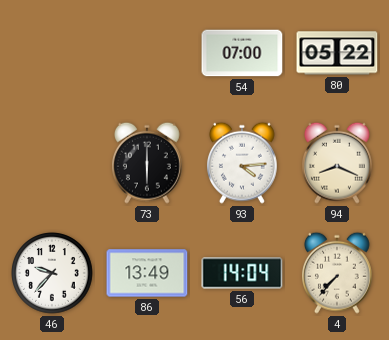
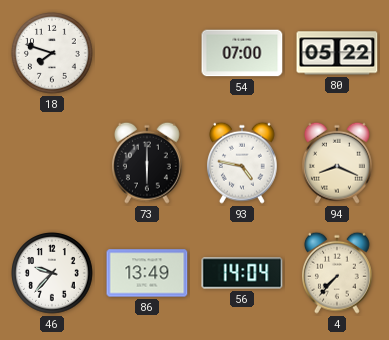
18: none -> 7:48
93: 4:14 -> 4:47
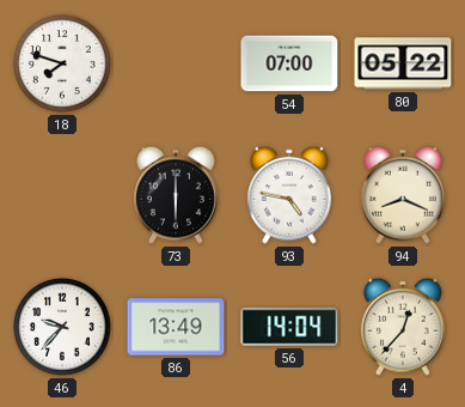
4: 7:37 -> 12:37
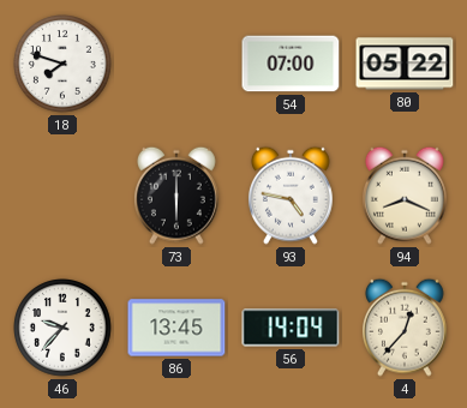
86: 13:49 -> 13:45
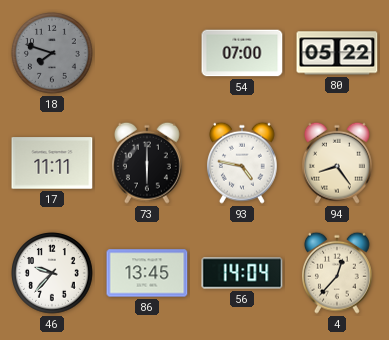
18 dial: white -> grey
17: none -> 11:11
94: 8:19 -> 8:24
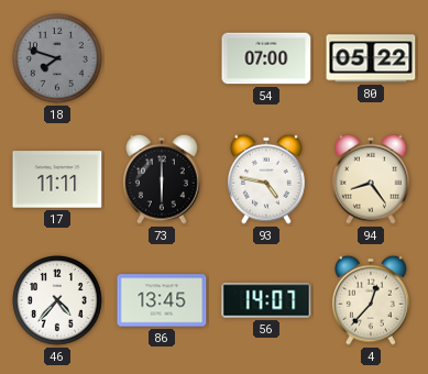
46: 9:37 -> 4:37
56: 14:04 -> 14:07
